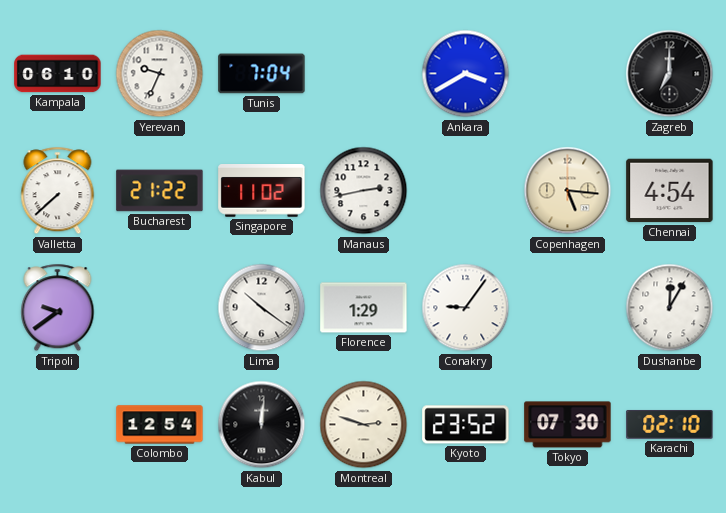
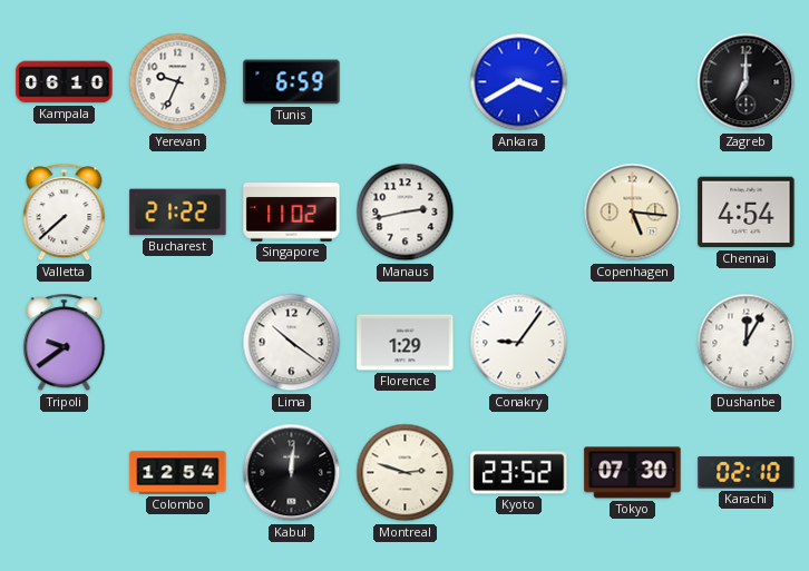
Tunis: 7:04 -> 6:59
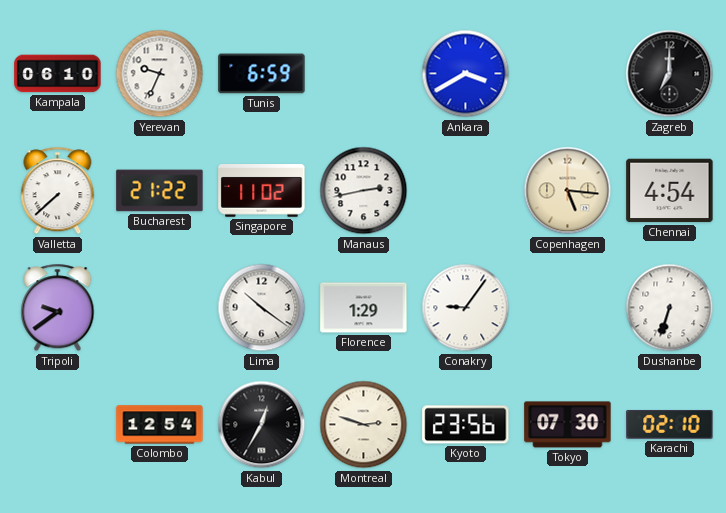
Dushanbe: 12:05 -> 6:33
Kabul: 12:01 -> 12:35
Kyoto: 23:52 -> 23:56
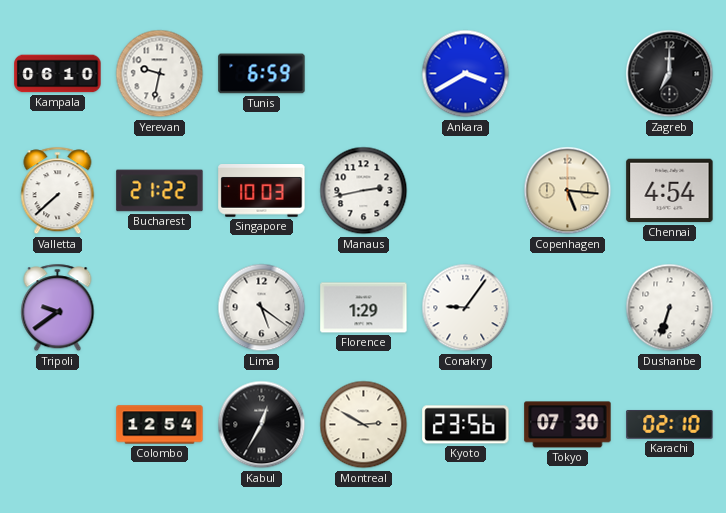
Yerevan: 9:34 -> 9:32
Singapore: 11:02 -> 10:03
Lima: 10:21 -> 5:21
Montreal: 2:48 -> 2:50
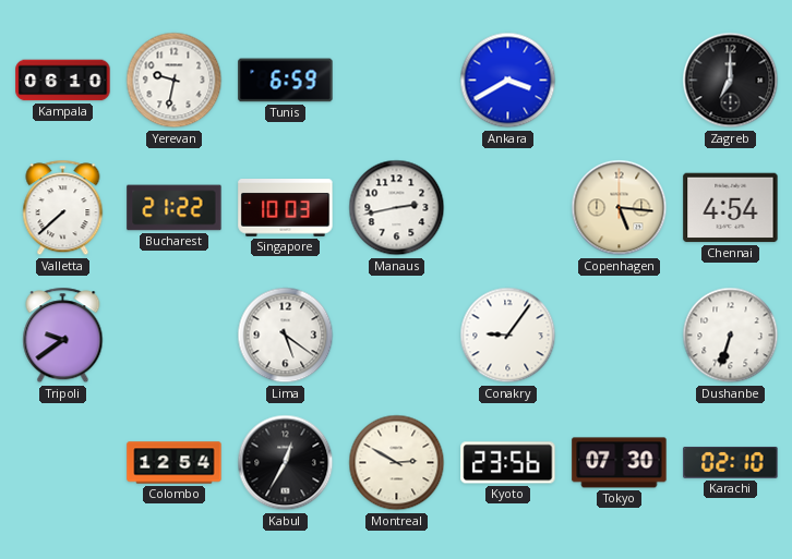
Florence: 1:29 -> none
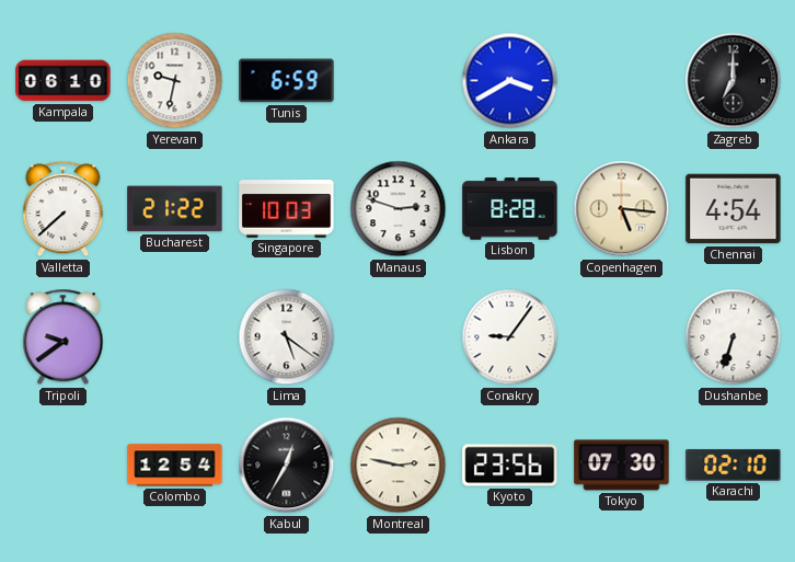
Manaus: 2:43 -> 2:48
Lisbon: none -> 8:28
Montreal: 2:50 -> 2:47
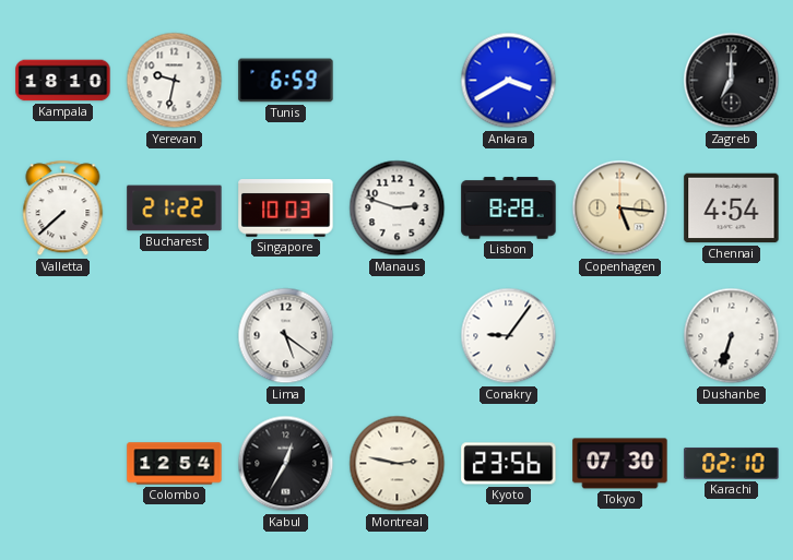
Kampala: 06:10 -> 18:10
Tripoli: 9:39 -> none
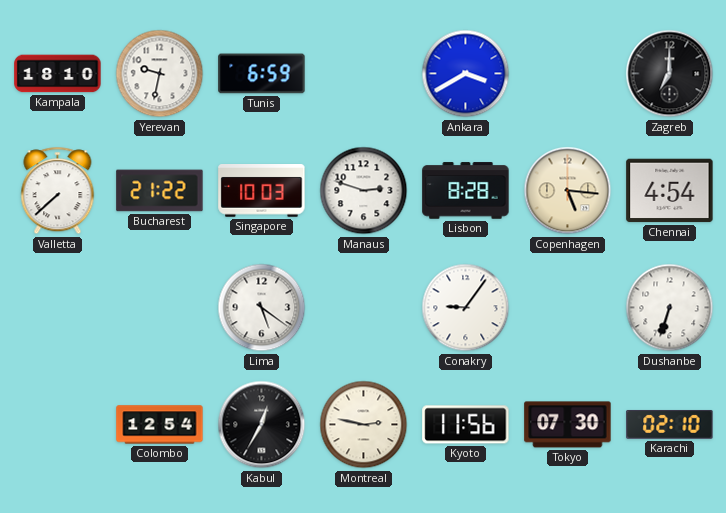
Kyoto: 23:56 -> 11:56
